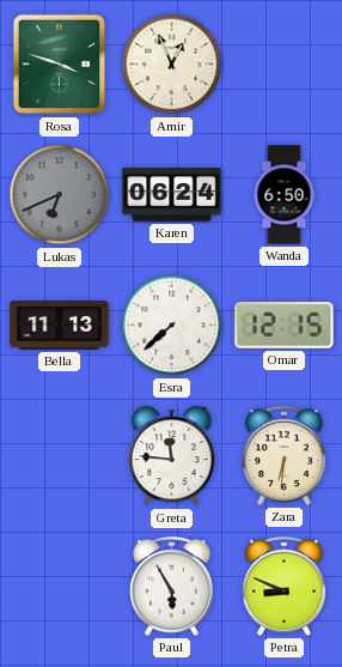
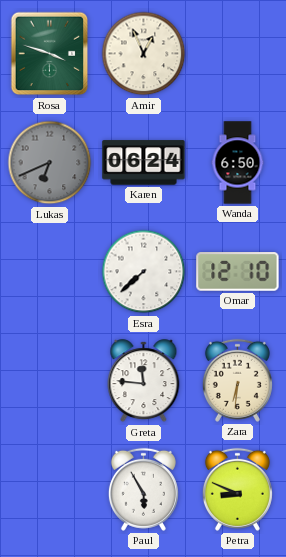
Bella: 11:13 -> none
Omar: 12:15 -> 12:10
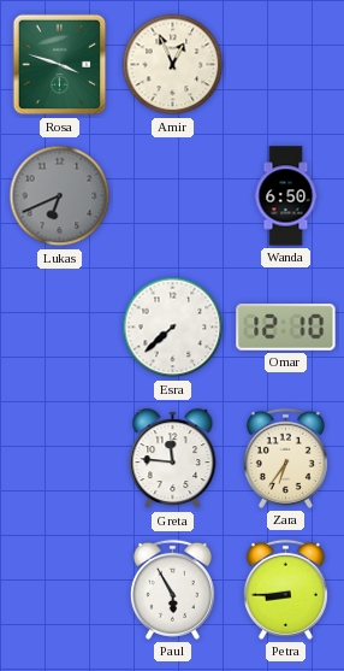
Karen: 06:24 -> none
Zara: 6:31 -> 6:36
Petra: 8:49 -> 8:45
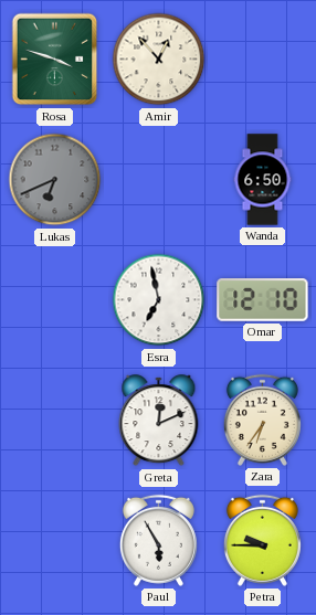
Amir: 12:56 -> 12:53
Esra: 7:38 -> 6:58
Greta: 11:46 -> 12:11
Petra: 8:45 -> 9:45
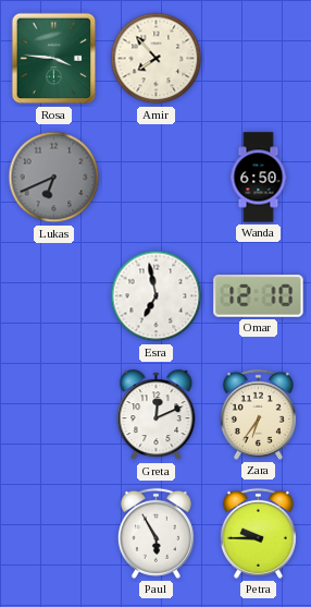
Rosa: 3:48 -> 3:46
Amir: 12:53 -> 7:53
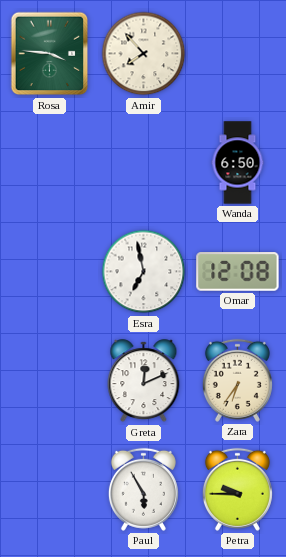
Lukas: 6:41 -> none
Omar: 12:10 -> 12:08
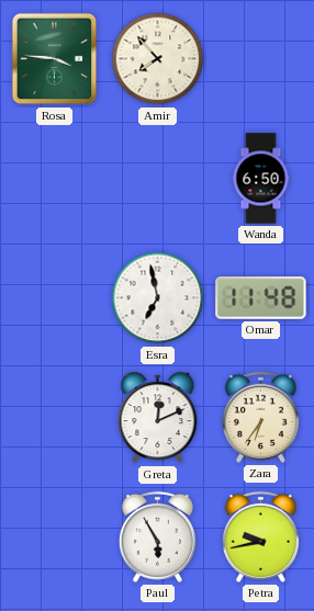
Omar: 12:08 -> 11:48
Petra: 9:45 -> 9:43
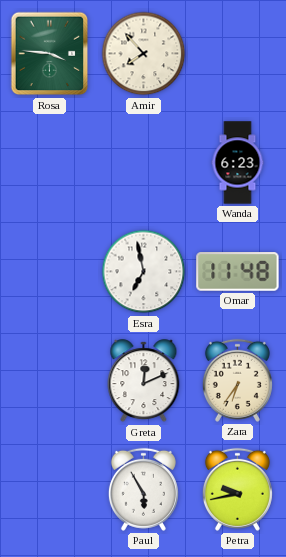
Wanda: 6:50 -> 6:23
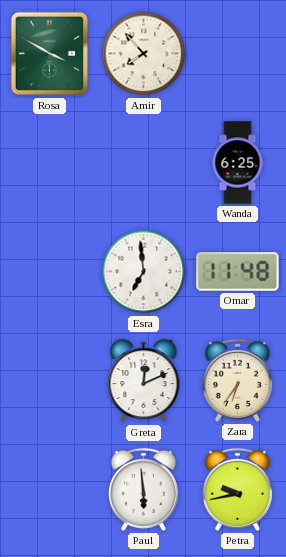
Rosa: 3:46 -> 3:50
Wanda: 6:23 -> 6:25
Esra: 6:58 -> 6:59
Paul: 5:55 -> 5:59
